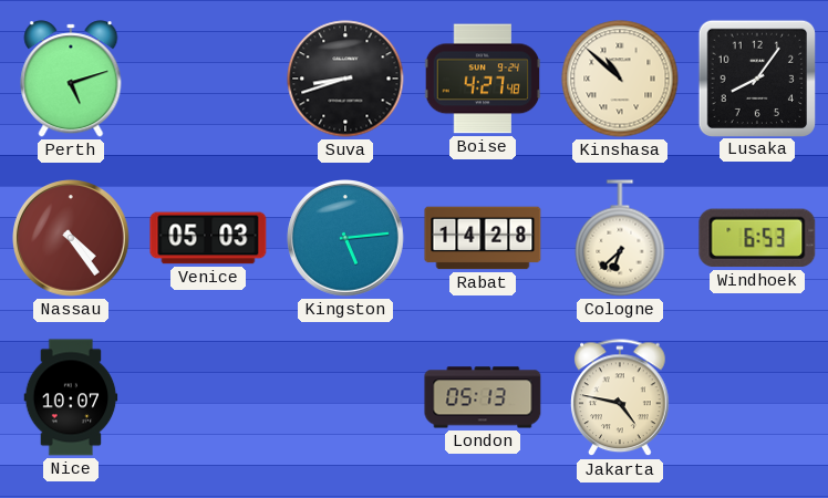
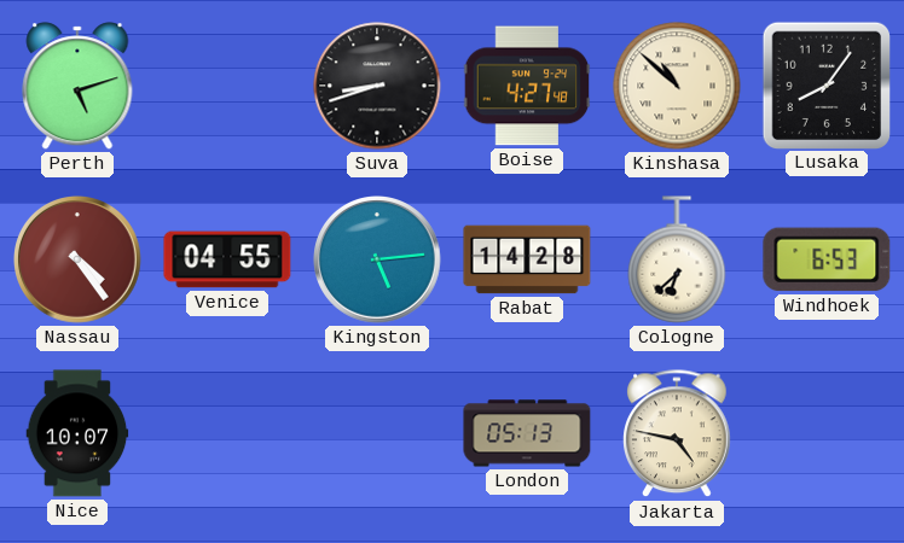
Venice: 05:03 -> 04:55
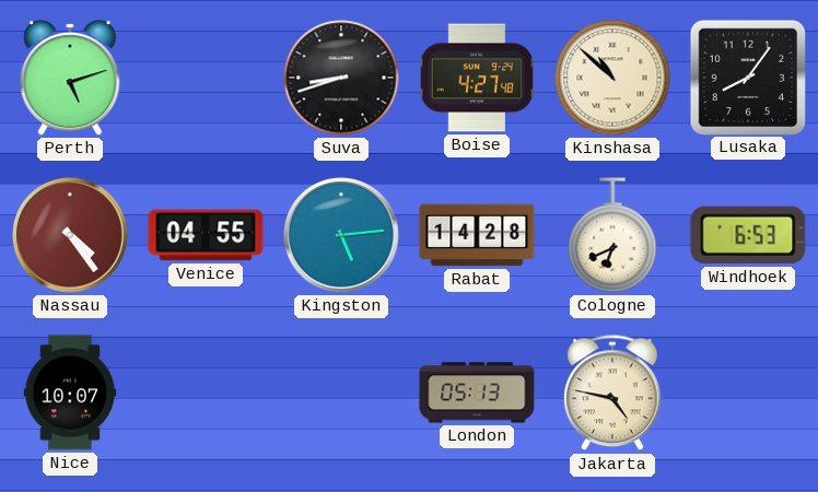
Cologne: 6:38 -> 6:41
